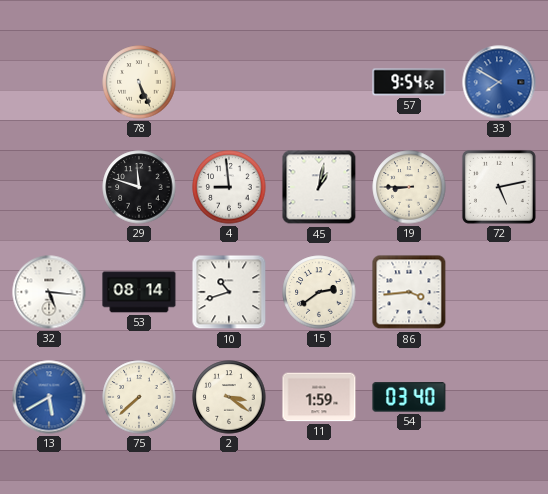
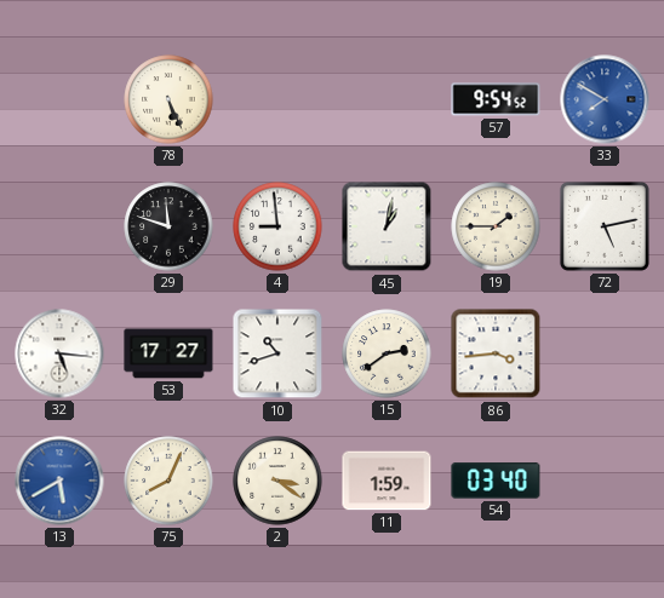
19: 8:45 -> 1:45
53: 08:14 -> 17:27
75: 7:38 -> 8:04
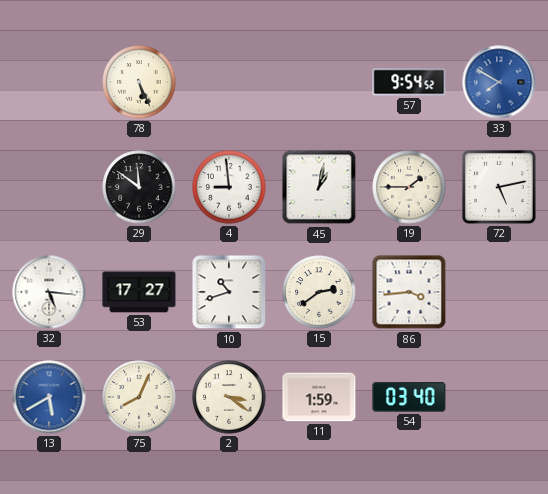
29: 11:48 -> 11:51
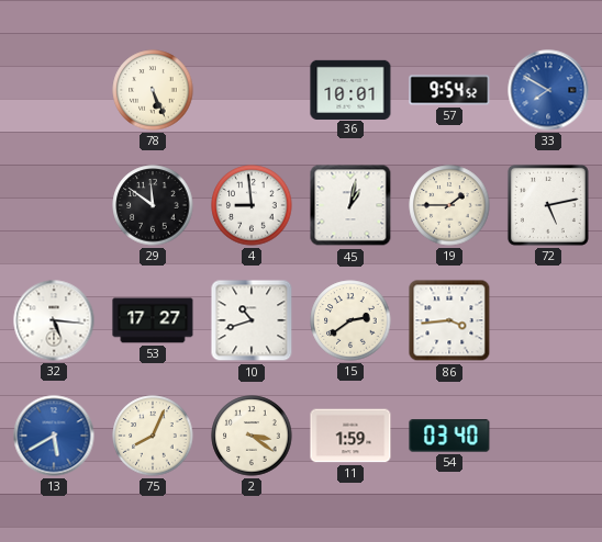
36: none -> 10:01
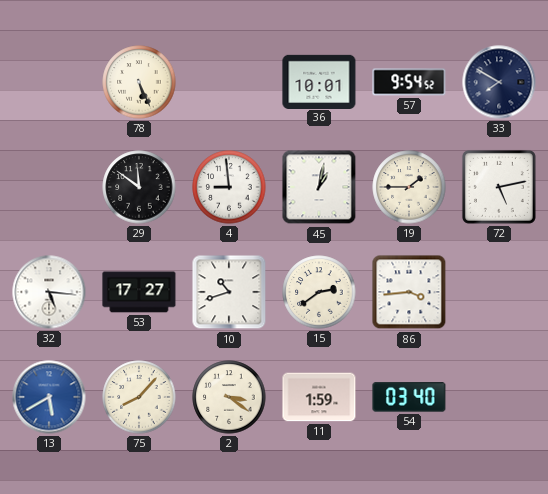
33 dial: blue -> navy
75: 8:04 -> 8:07
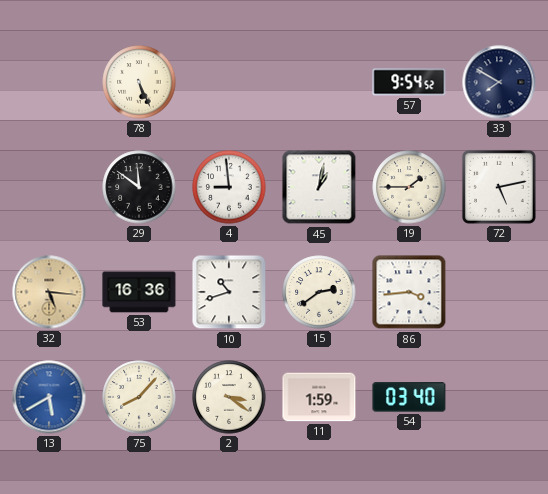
36: 10:01 -> none
32 dial: white -> champagne
53: 17:27 -> 16:36
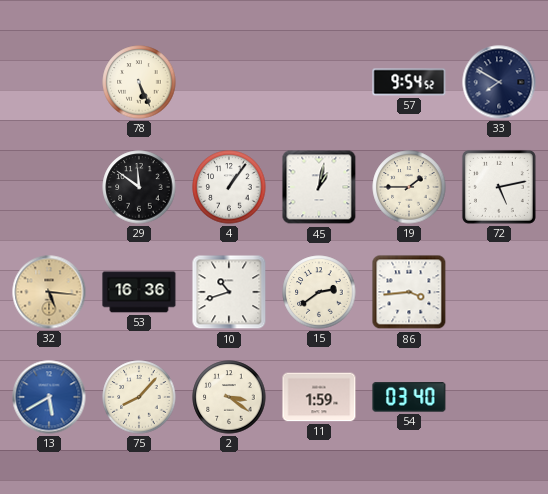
4: 8:59 -> 1:06
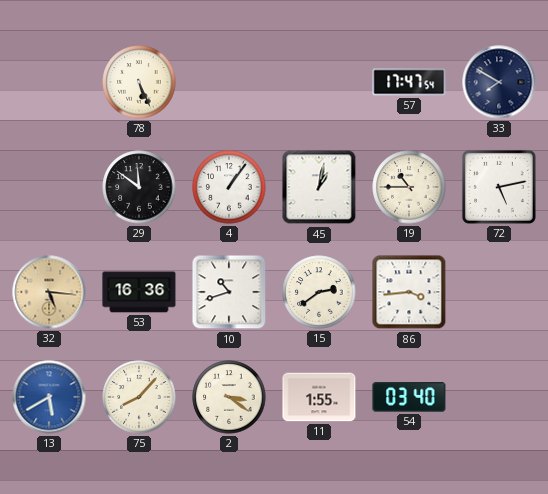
57: 9:54 -> 17:47
19: 1:45 -> 10:45
11: 1:59 -> 1:55
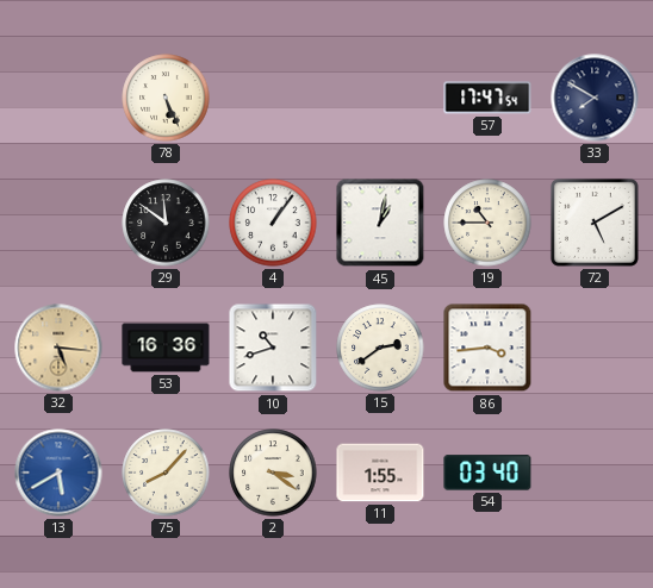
72: 5:13 -> 5:10
